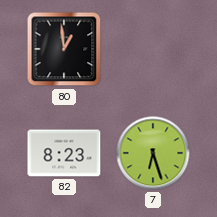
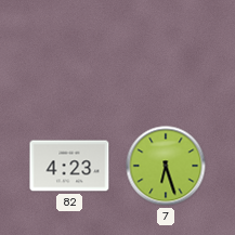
80: 12:59 -> none
82: 8:23 -> 4:23
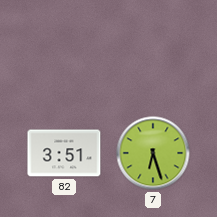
82: 4:23 -> 3:51
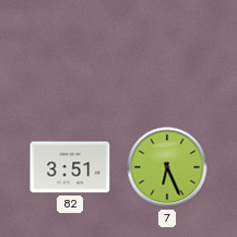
7: 6:27 -> 6:26
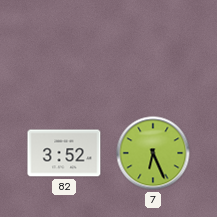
82: 3:51 -> 3:52
